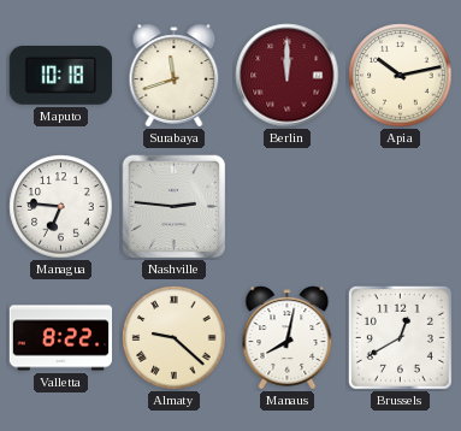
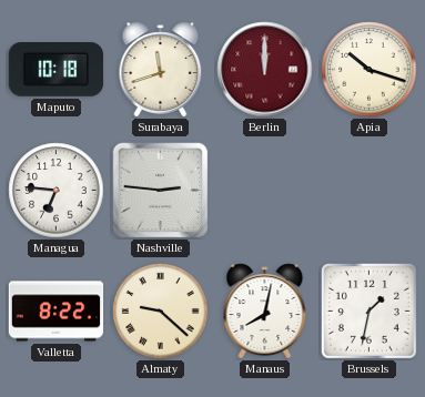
Apia: 10:13 -> 10:18
Brussels: 12:40 -> 1:32
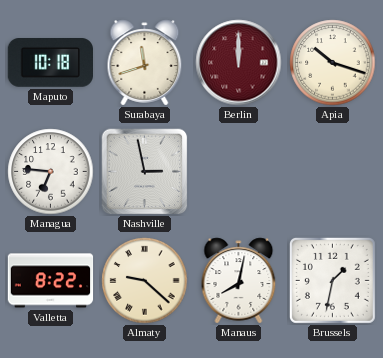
Nashville: 2:46 -> 2:58
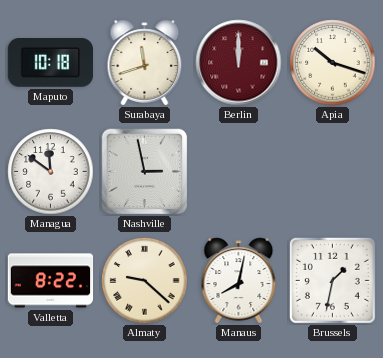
Managua: 6:46 -> 11:51
